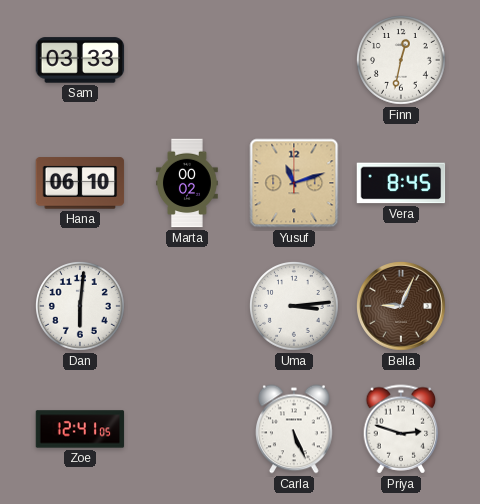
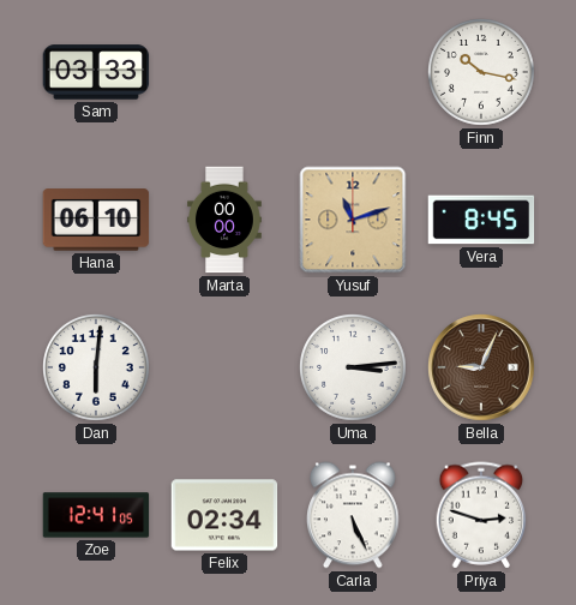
Finn: 12:32 -> 10:17
Marta: 00:02 -> 00:00
Felix: none -> 02:34
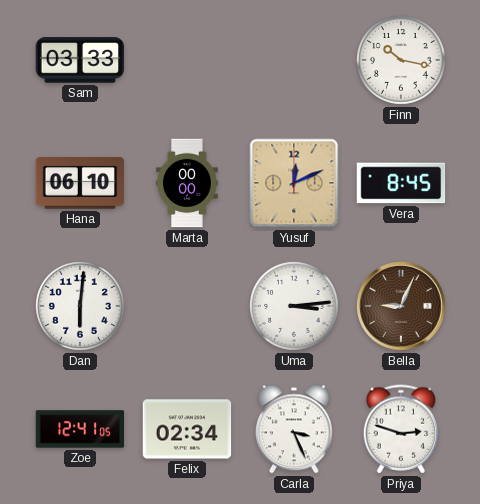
Yusuf: 11:12 -> 12:11
Carla: 5:26 -> 3:26
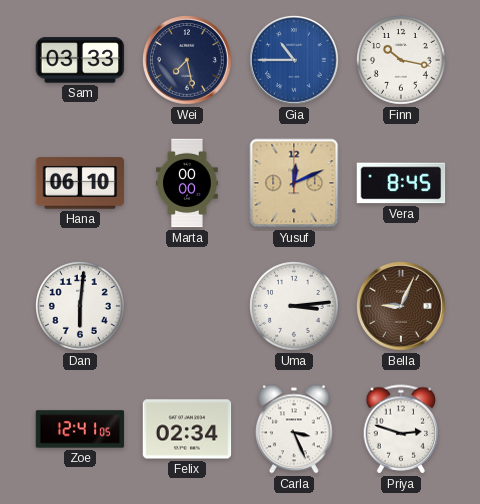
Wei: none -> 7:28
Gia: none -> 10:45
